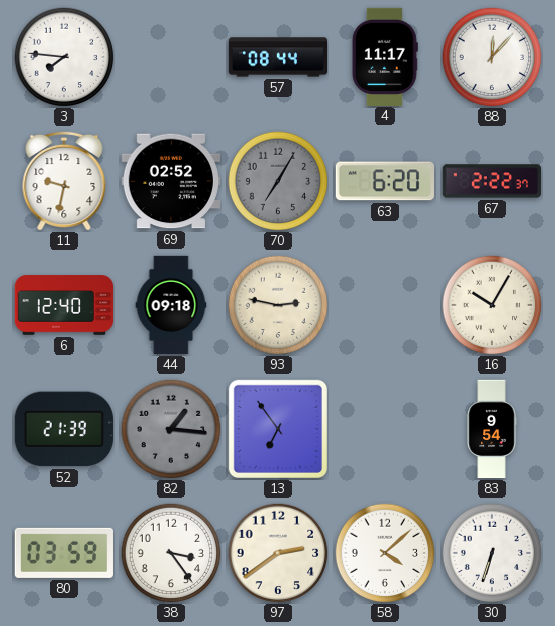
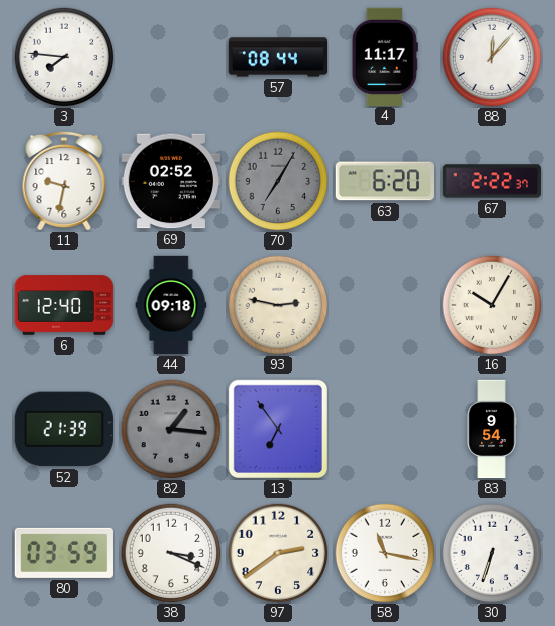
38: 3:24 -> 3:19
58: 4:08 -> 11:17
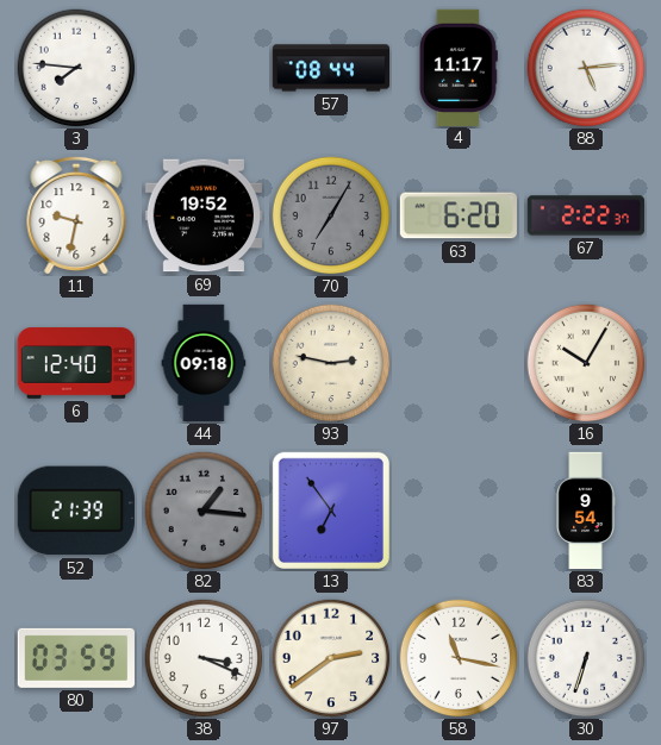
88: 12:07 -> 5:14
69: 02:52 -> 19:52
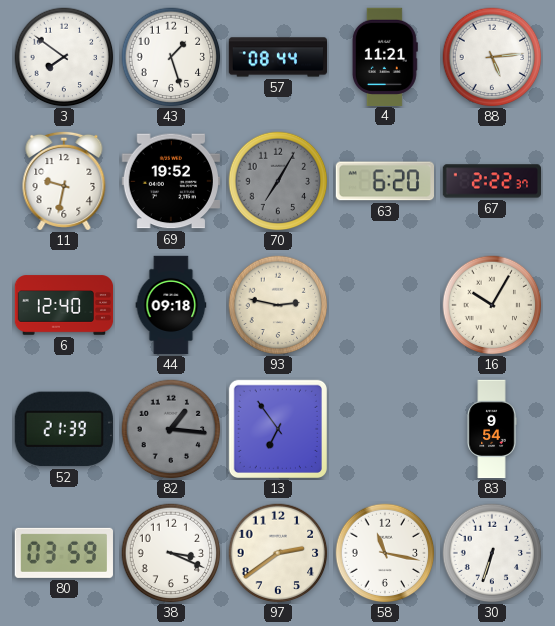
3: 7:46 -> 7:51
43: none -> 1:27
4: 11:17 -> 11:21
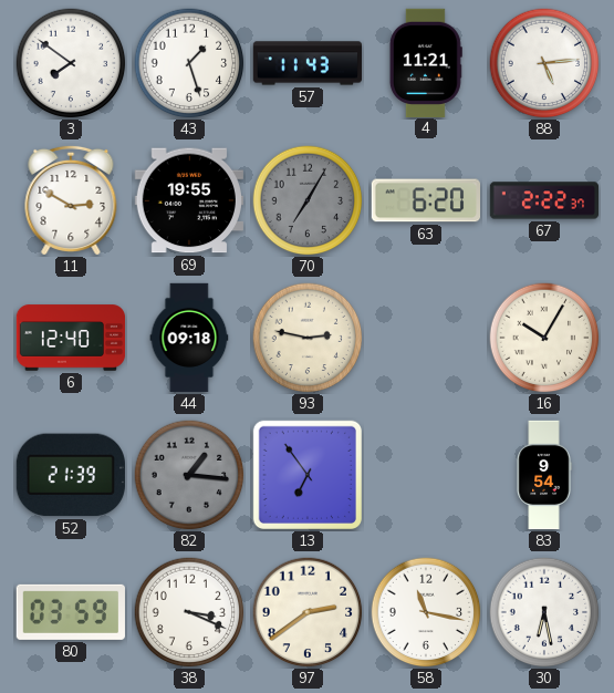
57: 08:44 -> 11:43
11: 9:32 -> 2:50
69: 19:52 -> 19:55
30: 6:33 -> 6:28
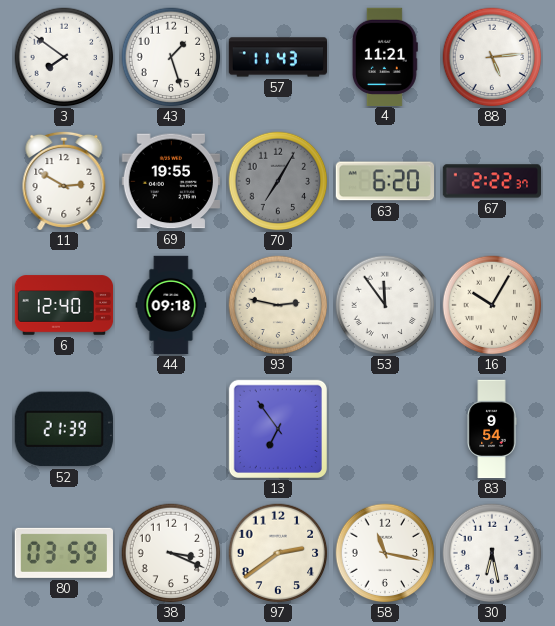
53: none -> 11:54
82: 1:16 -> none
